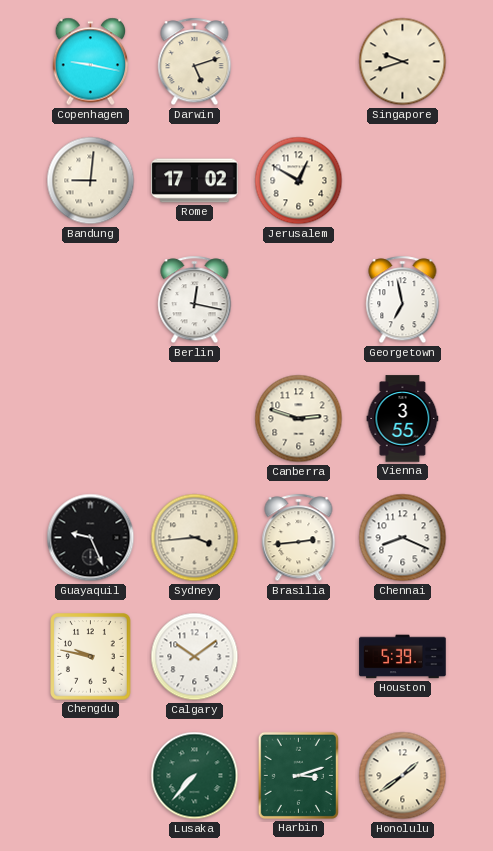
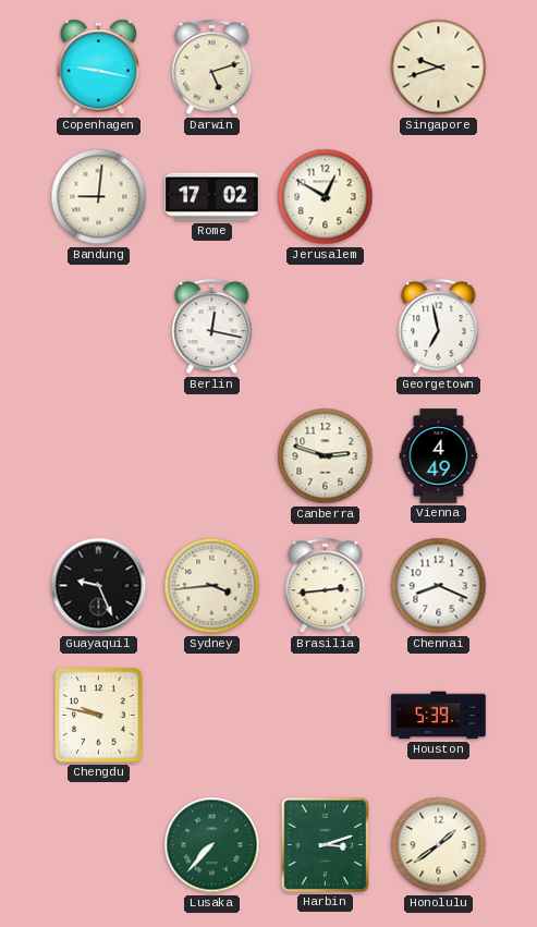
Vienna: 3:55 -> 4:49
Calgary: 10:09 -> none
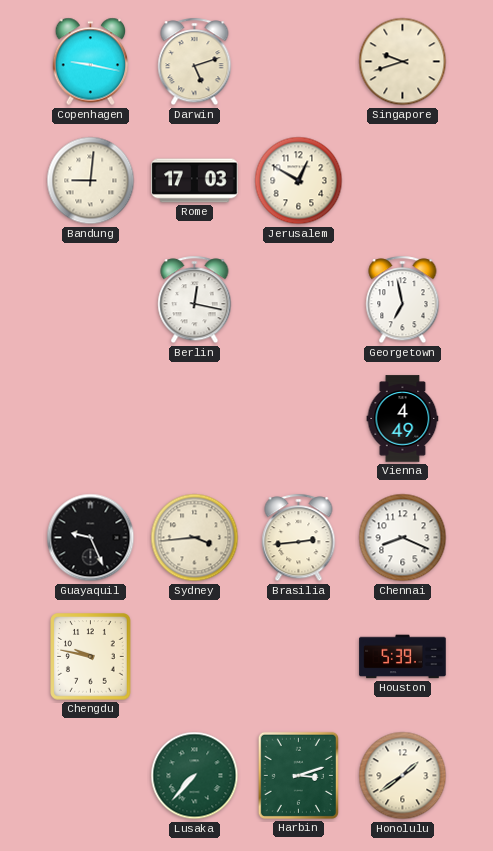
Rome: 17:02 -> 17:03
Canberra: 2:48 -> none
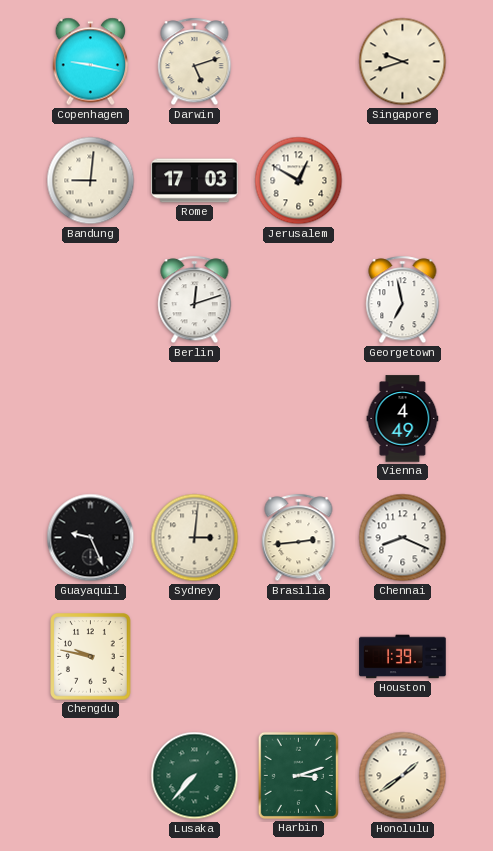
Berlin: 12:17 -> 12:12
Sydney: 3:44 -> 3:01
Houston: 5:39 -> 1:39
